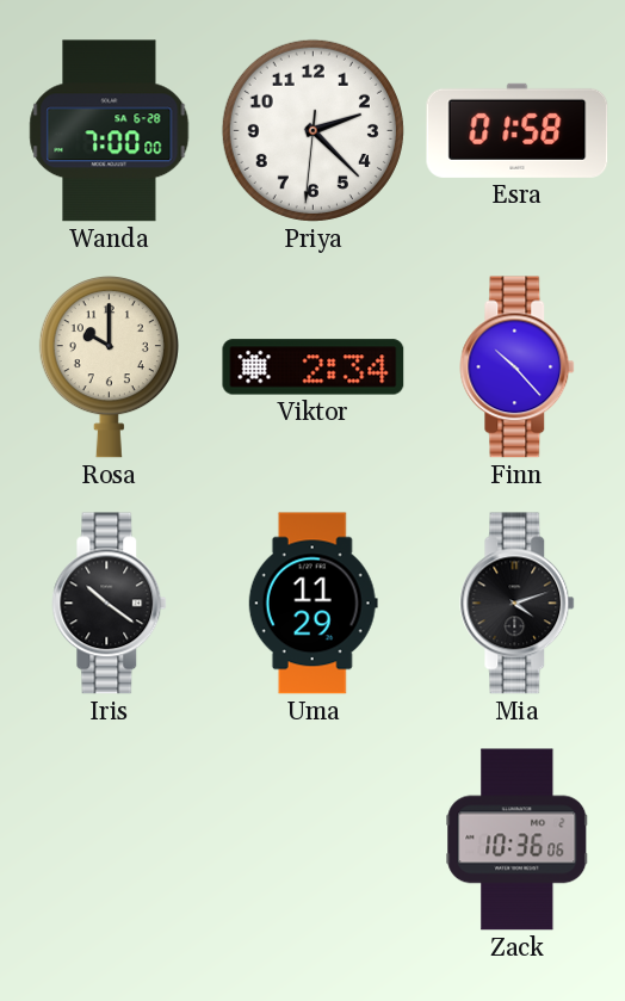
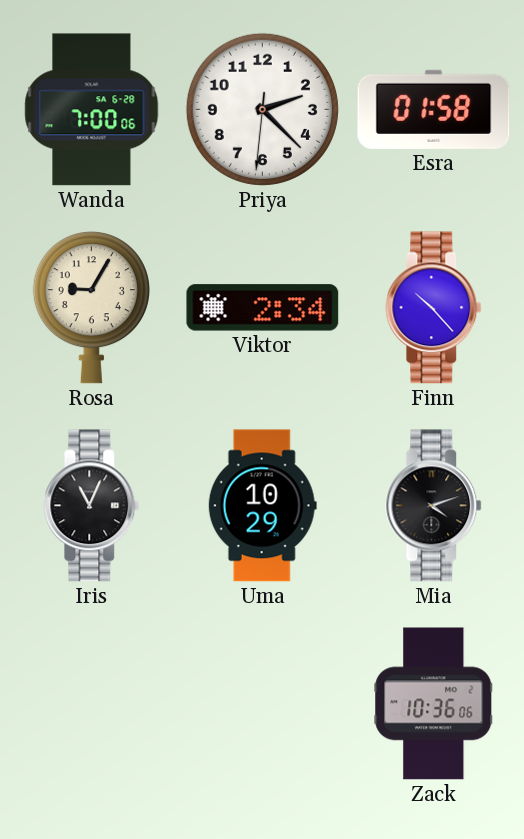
Wanda: 7:00:00 -> 7:00:06
Rosa: 10:00 -> 9:05
Iris: 10:21 -> 11:04
Uma: 11:29 -> 10:29
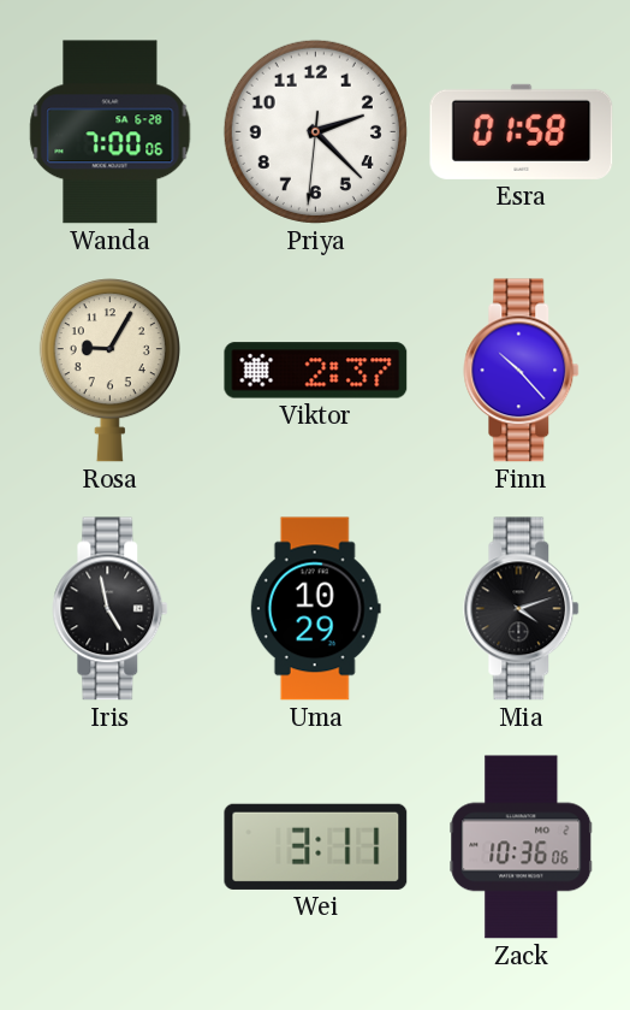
Viktor: 2:34 -> 2:37
Iris: 11:04 -> 4:58
Wei: none -> 3:11
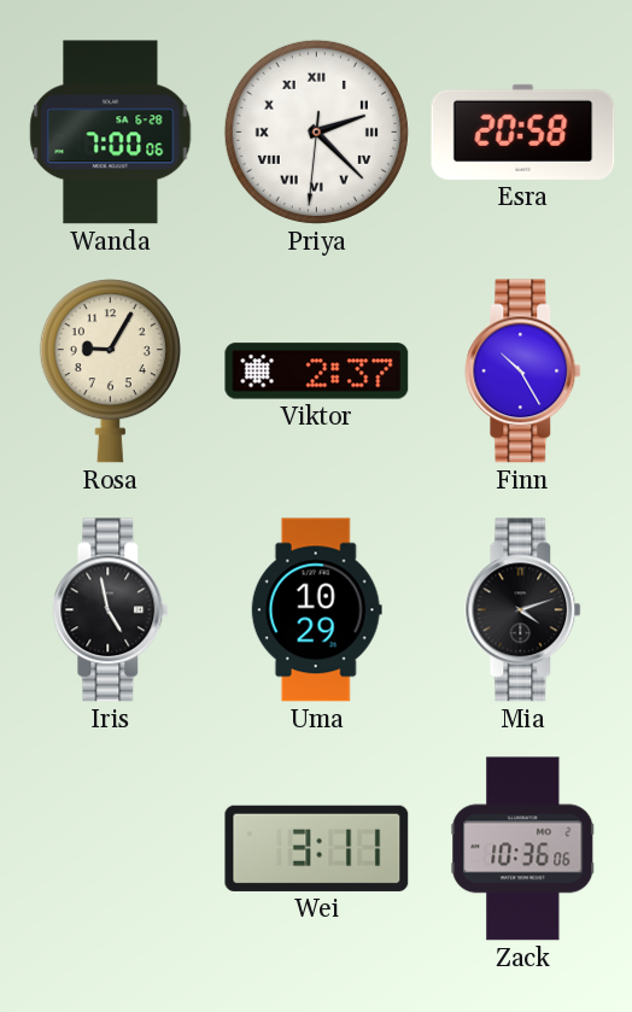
Priya numerals: Arabic -> Roman
Esra: 01:58 -> 20:58
Finn: 10:23 -> 10:25
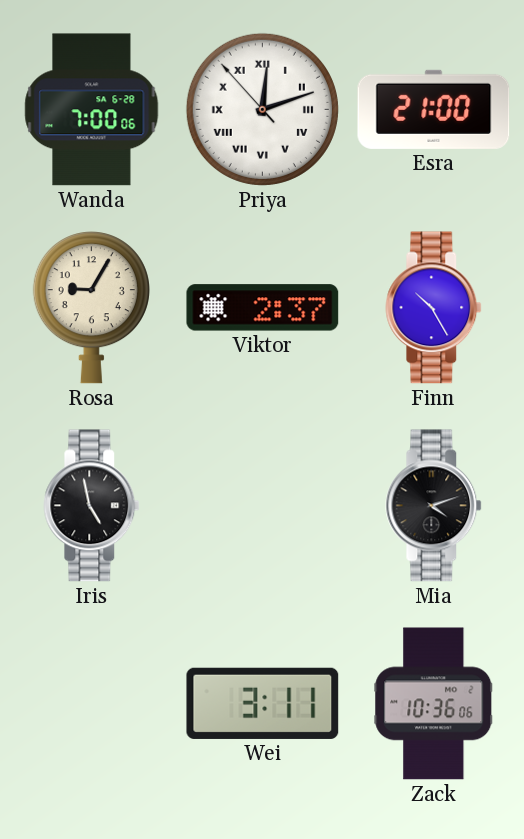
Priya: 2:22 -> 12:11
Esra: 20:58 -> 21:00
Uma: 10:29 -> none
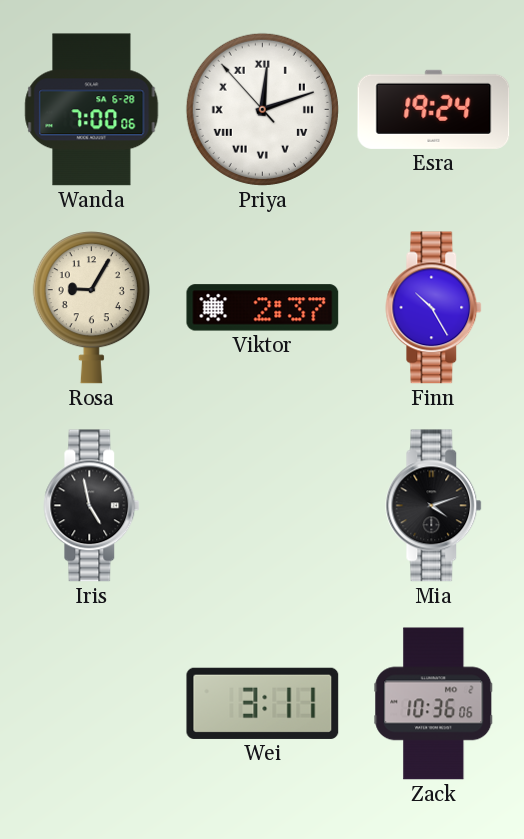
Esra: 21:00 -> 19:24
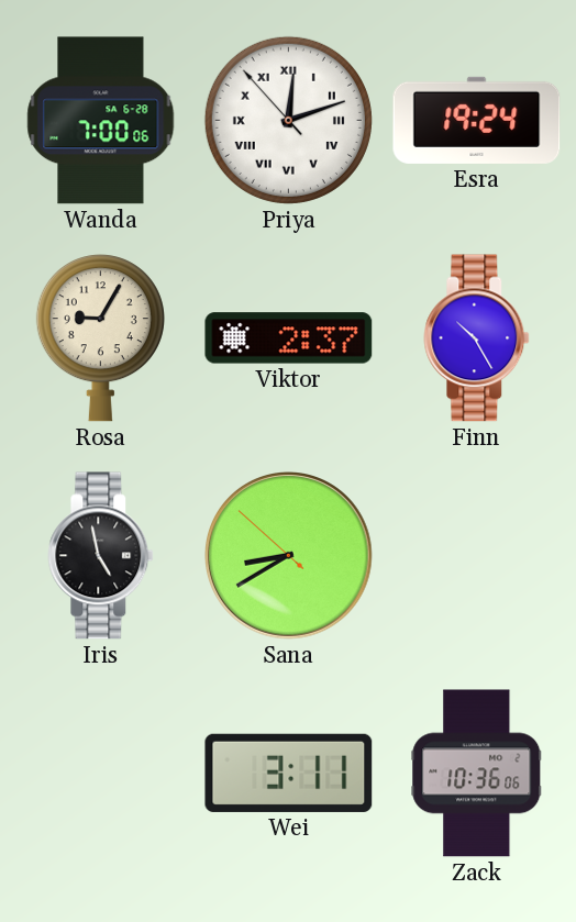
Sana: none -> 8:39
Mia: 4:12 -> none
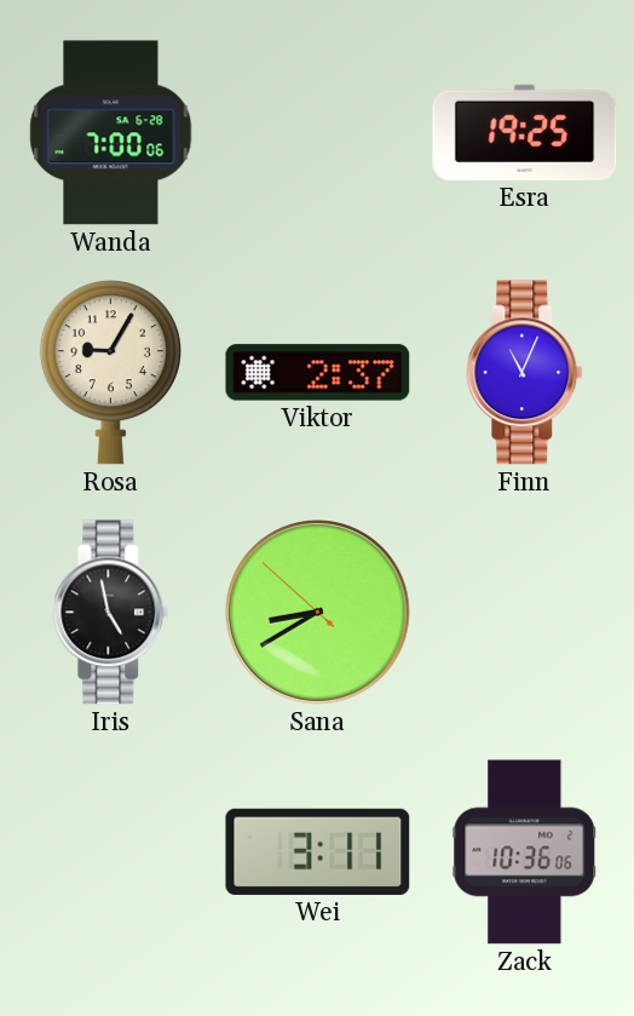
Priya: 12:11 -> none
Esra: 19:24 -> 19:25
Finn: 10:25 -> 11:04
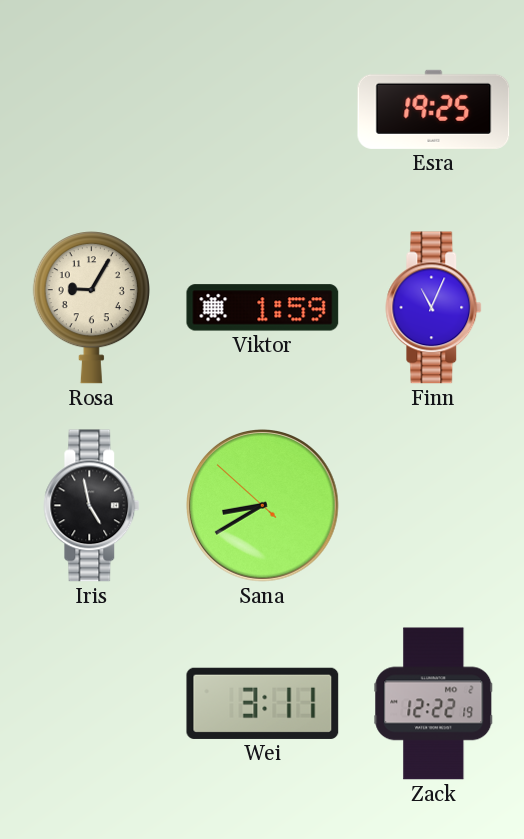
Wanda: 7:00 -> none
Viktor: 2:37 -> 1:59
Zack: 10:36 -> 12:22
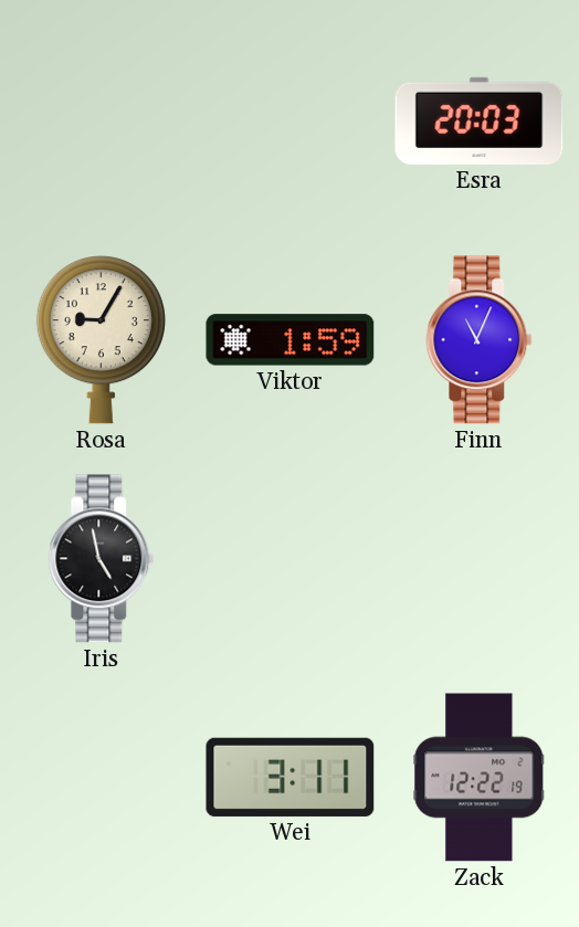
Esra: 19:25 -> 20:03
Sana: 8:39 -> none
